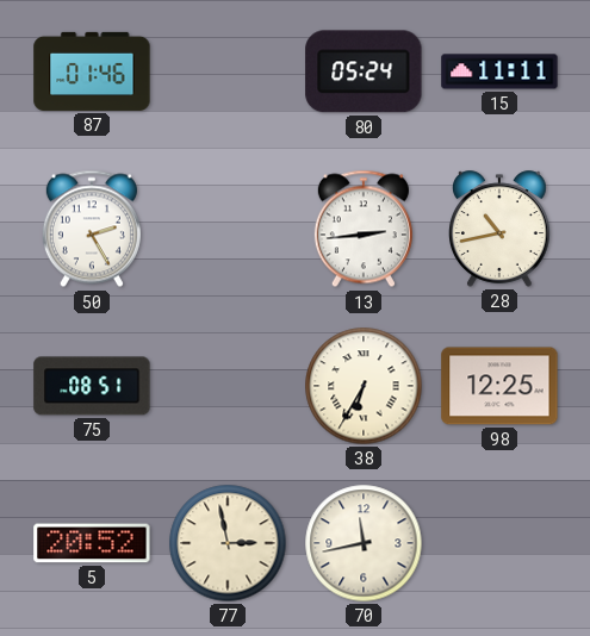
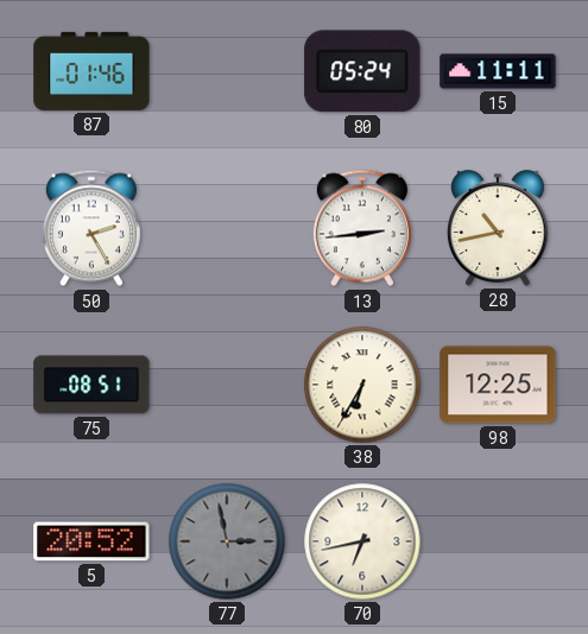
77 dial: cream -> grey
70: 11:43 -> 6:43
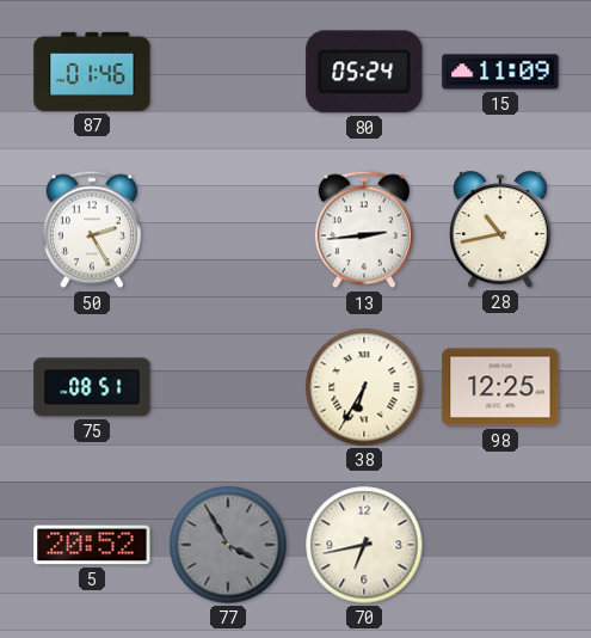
15: 11:11 -> 11:09
77: 2:58 -> 3:55
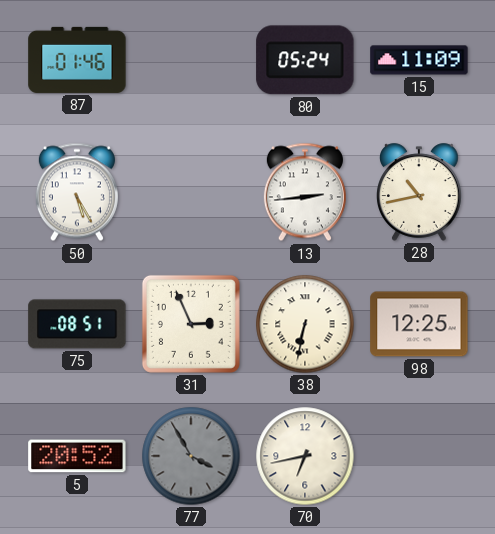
50: 2:25 -> 5:25
31: none -> 2:56
38: 6:35 -> 6:32
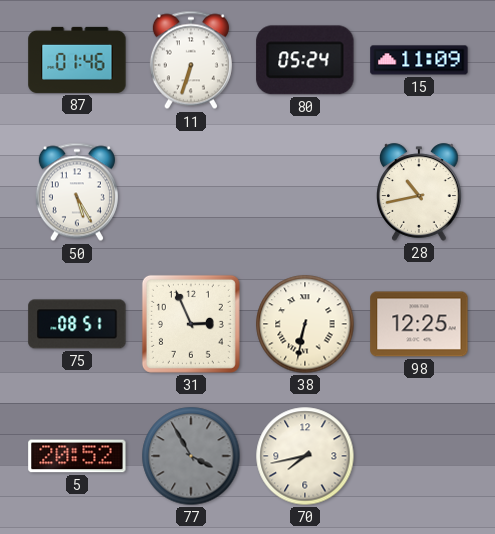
11: none -> 6:33
13: 2:44 -> none
70: 6:43 -> 7:43
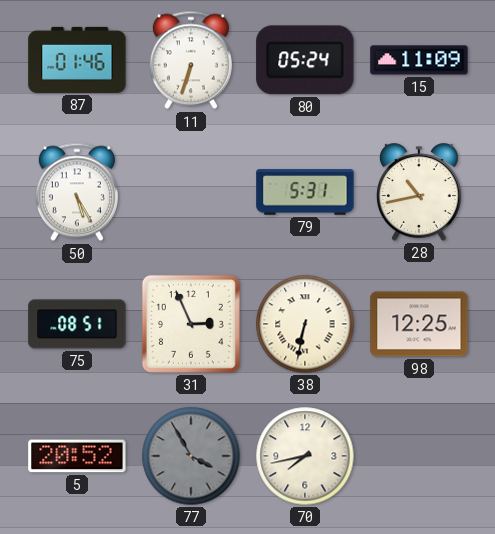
79: none -> 5:31
